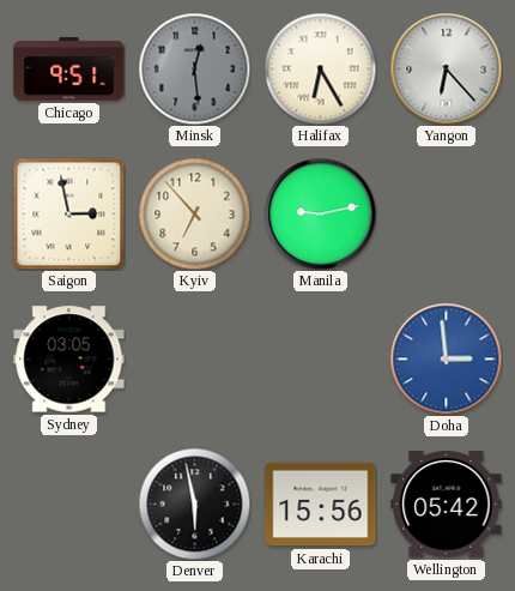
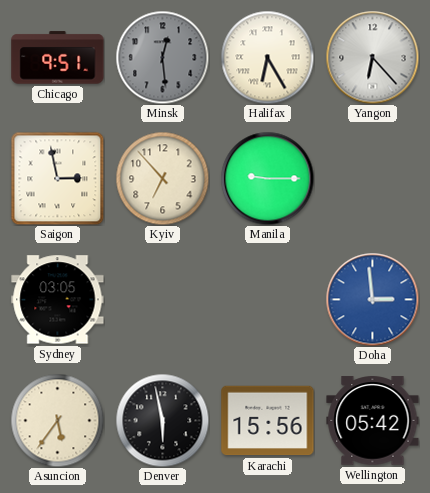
Manila: 9:13 -> 9:15
Asuncion: none -> 5:36
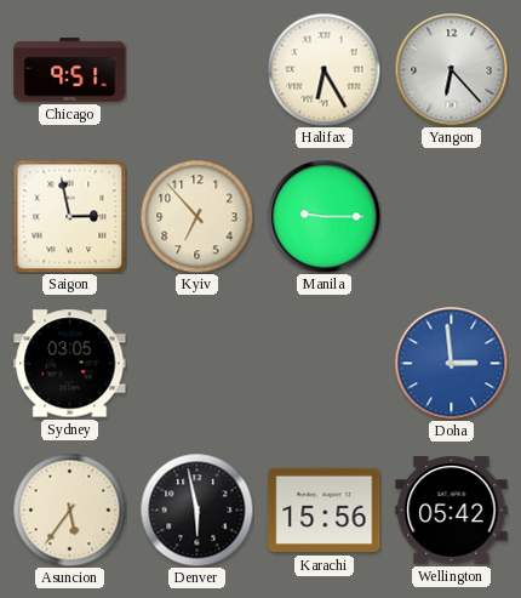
Minsk: 12:29 -> none
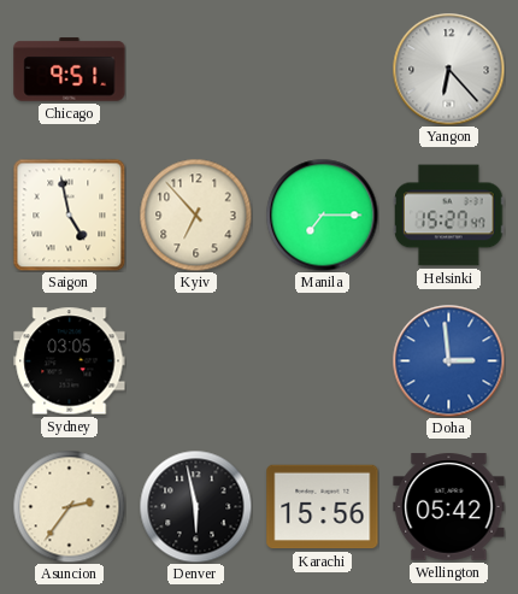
Halifax: 6:25 -> none
Saigon: 2:58 -> 4:58
Manila: 9:15 -> 7:15
Helsinki: none -> 15:27
Asuncion: 5:36 -> 2:36
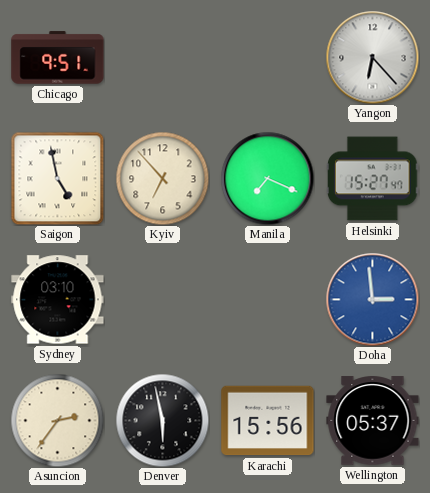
Manila: 7:15 -> 7:19
Sydney: 03:05 -> 03:10
Wellington: 05:42 -> 05:37
